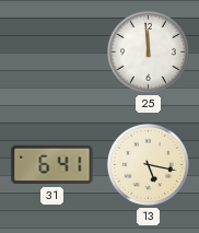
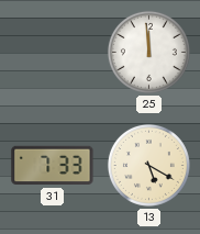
31: 6:41 -> 7:33
13: 5:17 -> 5:20
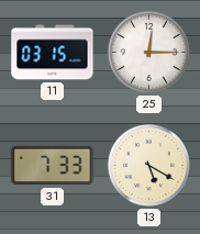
11: none -> 03:15
25: 11:59 -> 12:15
